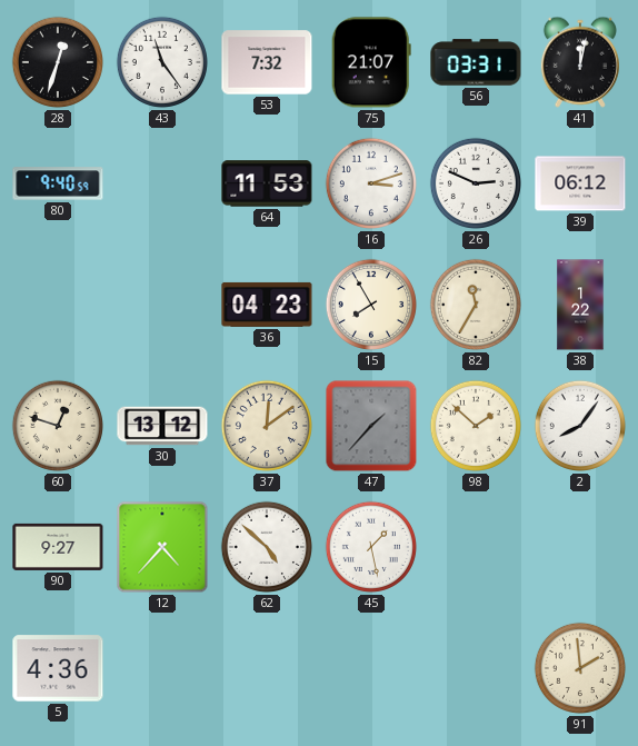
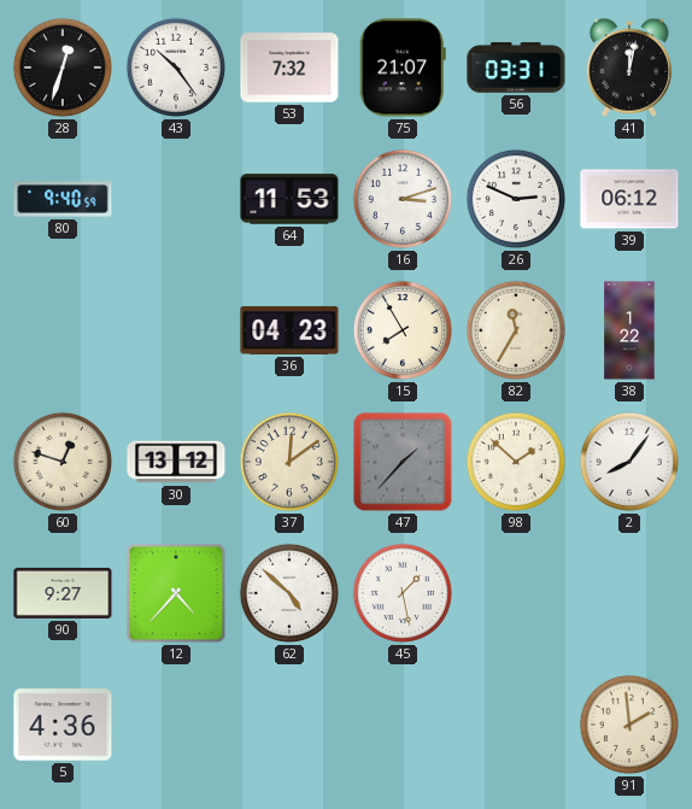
43: 11:24 -> 10:24
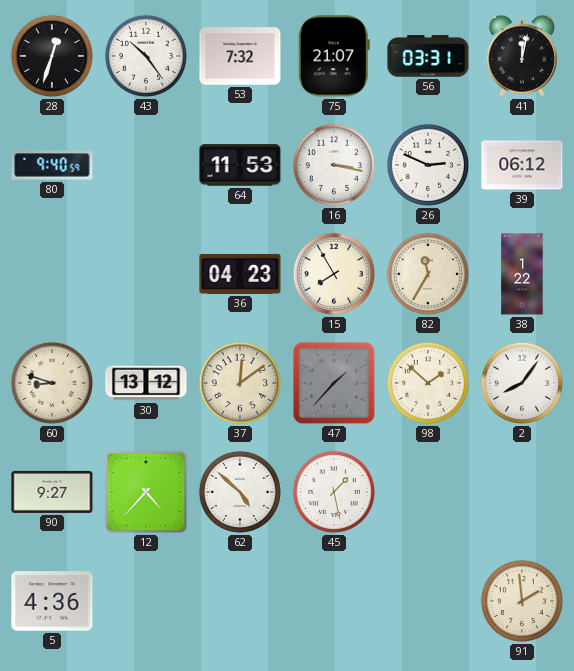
16: 3:12 -> 3:17
60: 12:48 -> 8:48
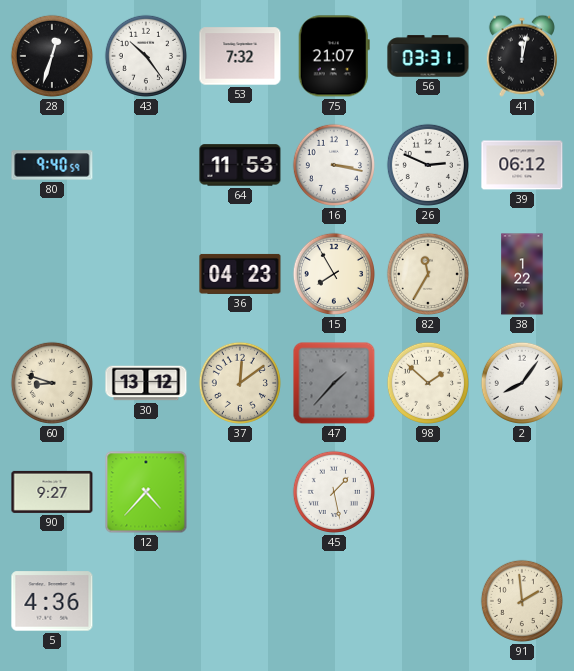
62: 4:52 -> none
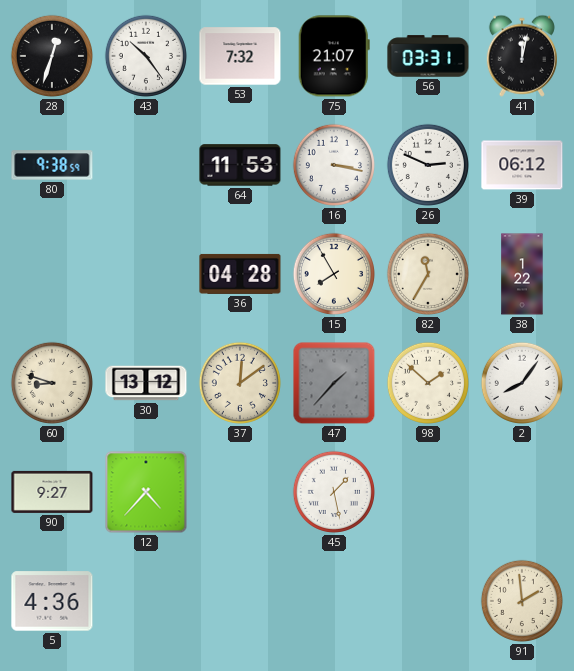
80: 9:40 -> 9:38
36: 04:23 -> 04:28
